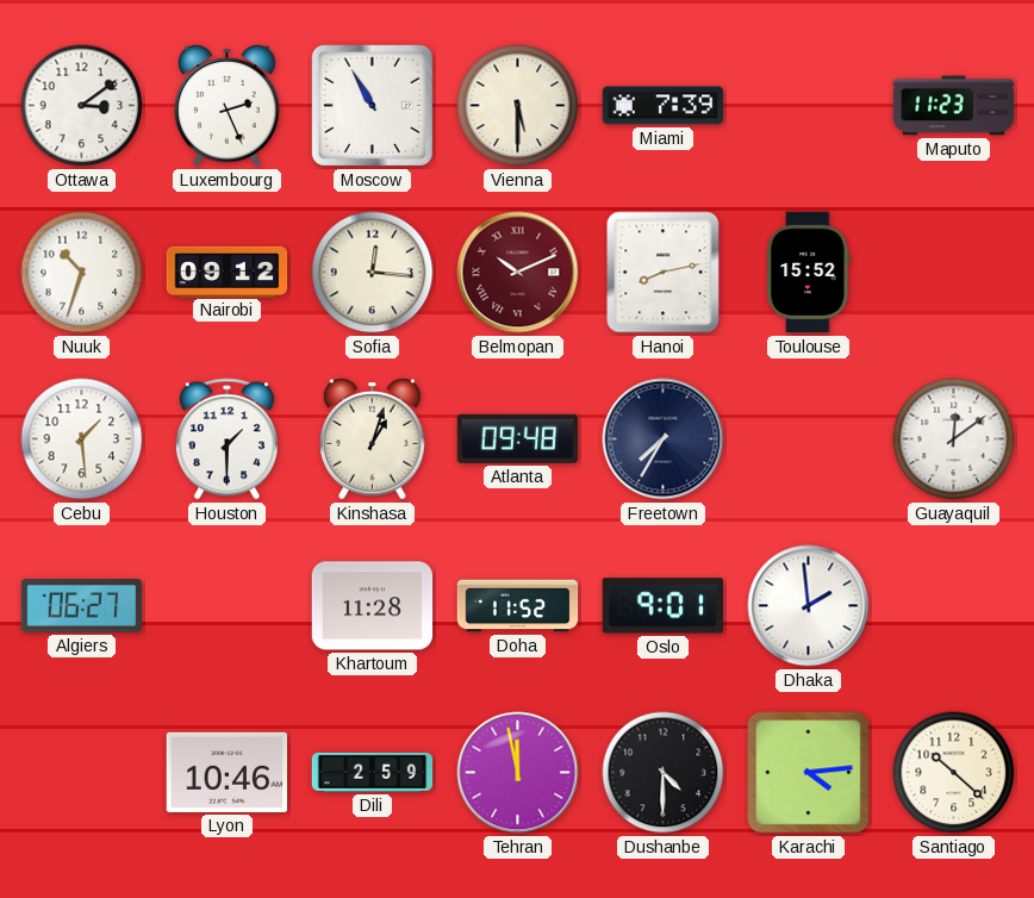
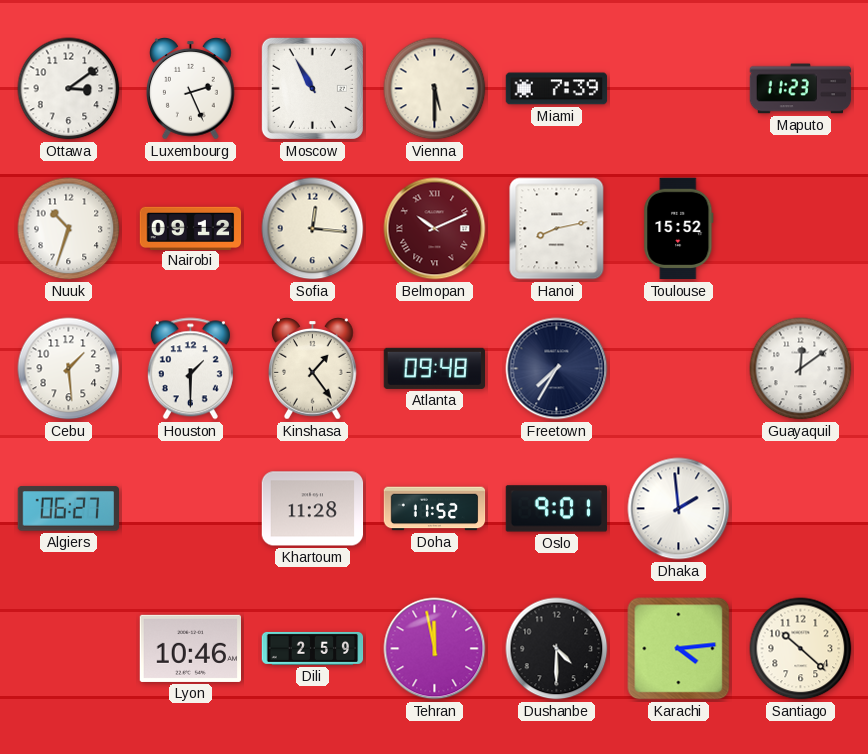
Kinshasa: 1:03 -> 1:24
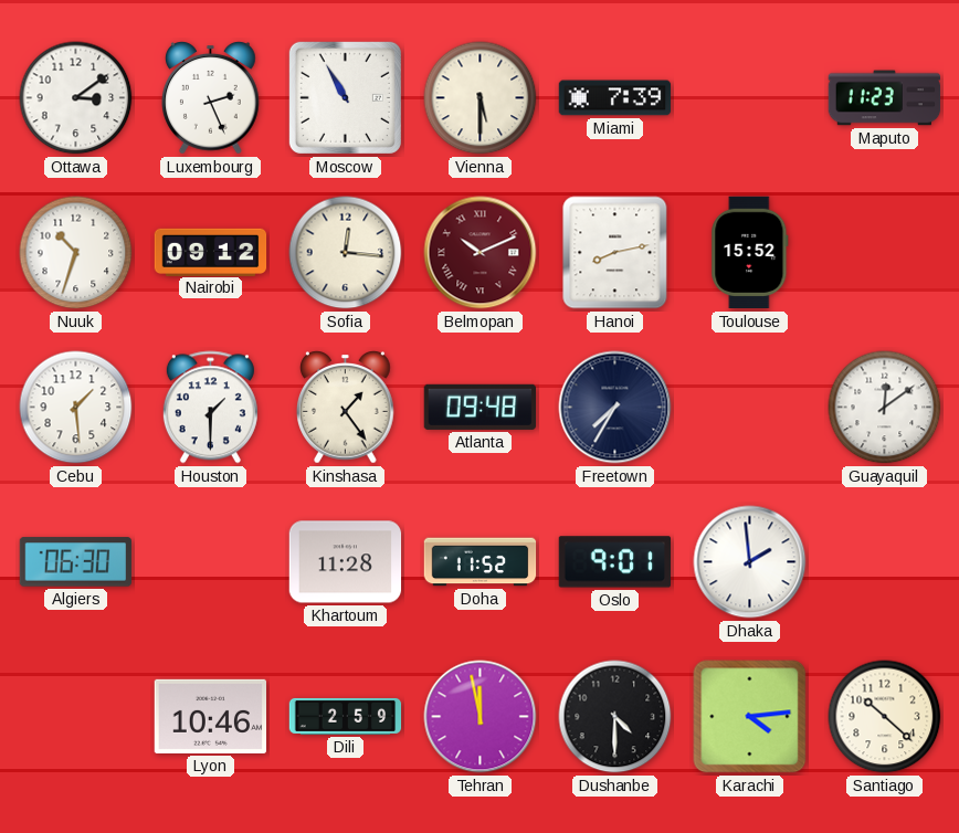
Algiers: 06:27 -> 06:30
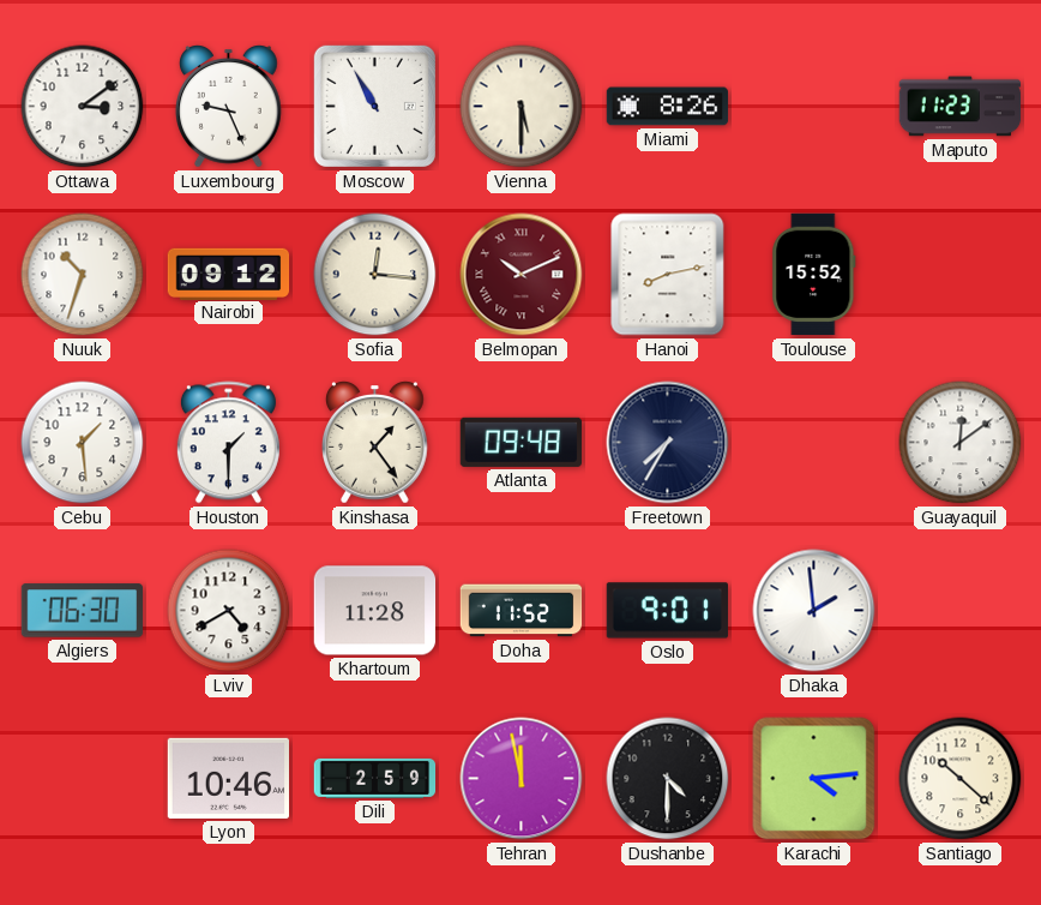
Luxembourg: 2:26 -> 9:26
Miami: 7:39 -> 8:26
Lviv: none -> 4:40
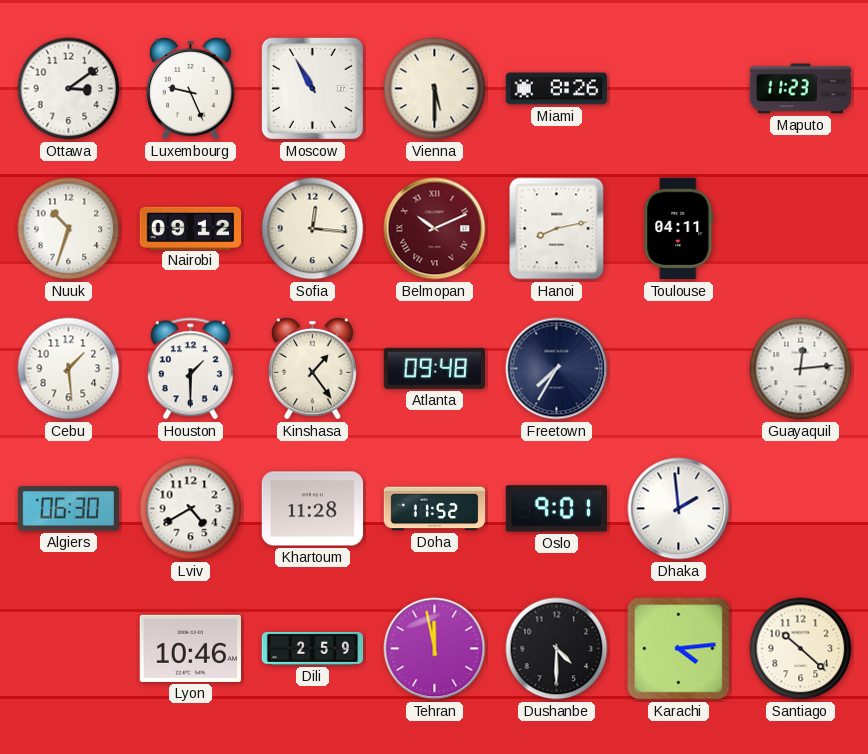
Toulouse: 15:52 -> 04:11
Guayaquil: 12:09 -> 12:14
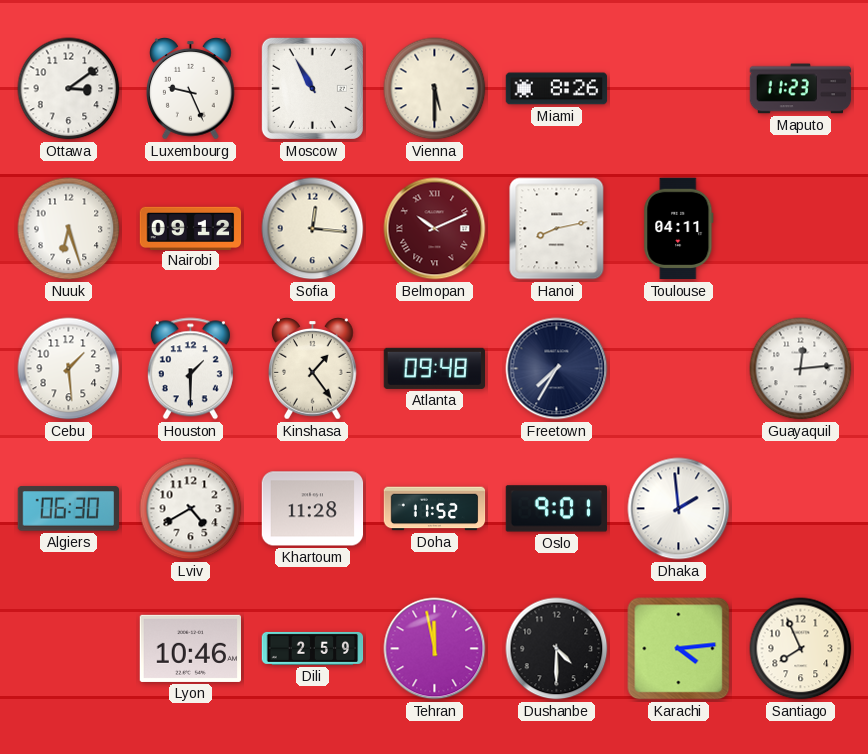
Nuuk: 10:33 -> 6:27
Santiago: 10:22 -> 7:56
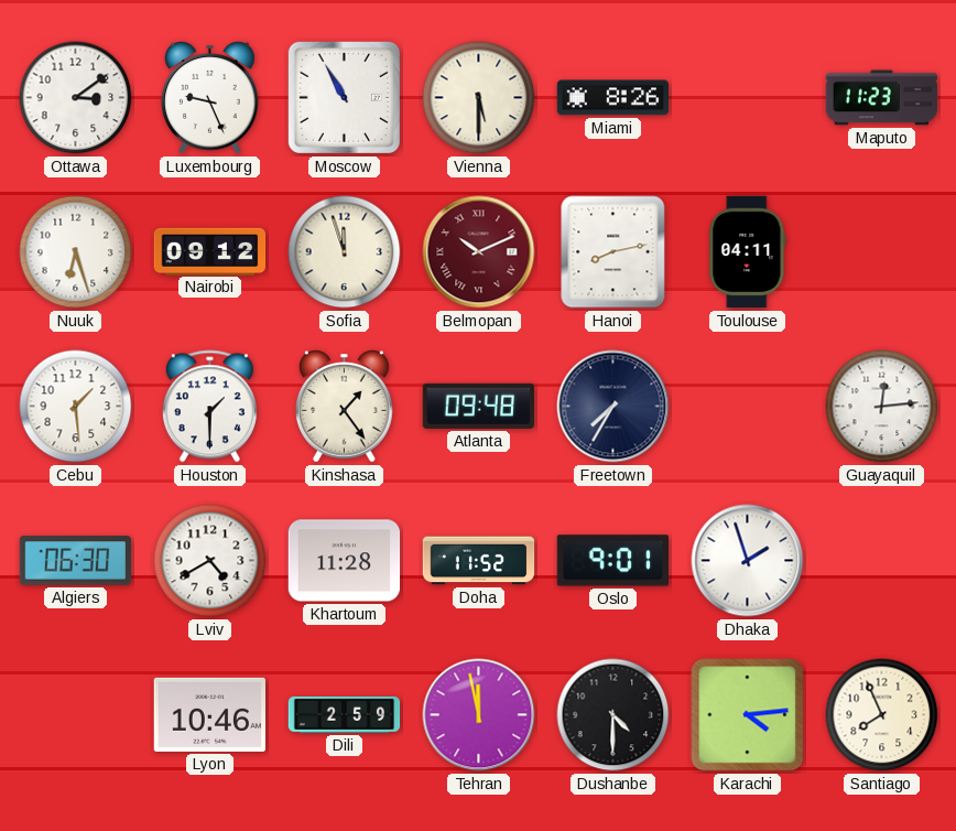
Sofia: 12:16 -> 11:57
Dhaka: 1:59 -> 1:57
